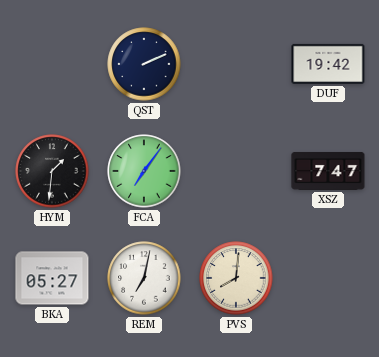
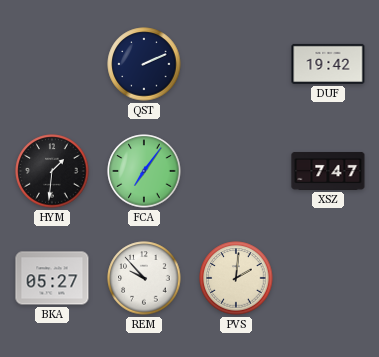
REM: 7:02 -> 9:53
PVS: 8:01 -> 2:01
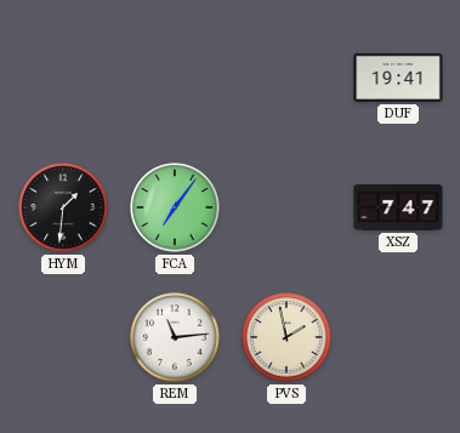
QST: 2:11 -> none
DUF: 19:42 -> 19:41
BKA: 05:27 -> none
REM: 9:53 -> 11:14
PVS: 2:01 -> 1:58
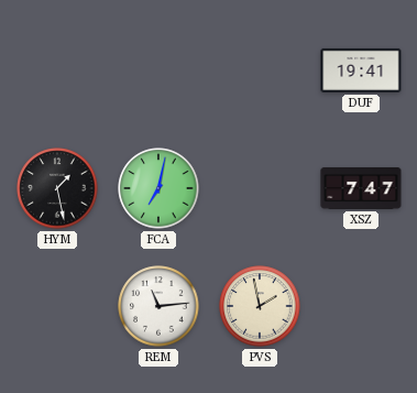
HYM: 1:31 -> 1:28
FCA: 7:06 -> 7:02
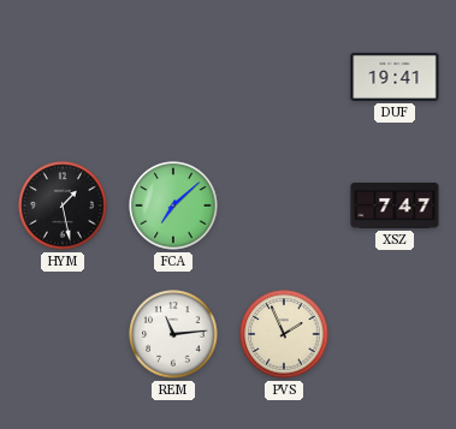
FCA: 7:02 -> 7:08
PVS: 1:58 -> 1:56
